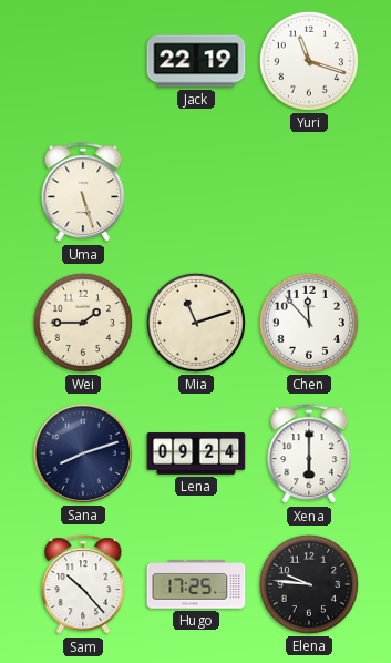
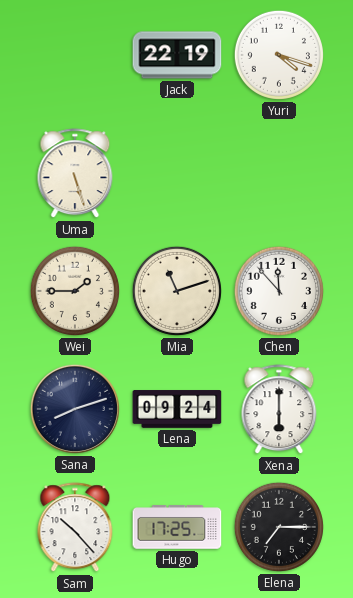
Yuri: 11:18 -> 4:18
Elena: 9:46 -> 7:15
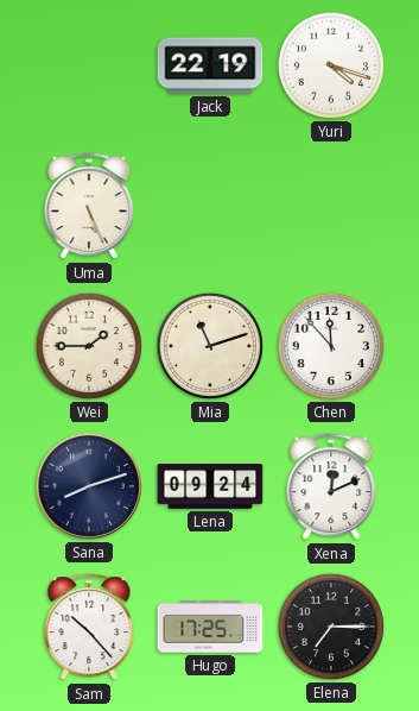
Uma: 5:27 -> 5:26
Xena: 6:00 -> 12:11
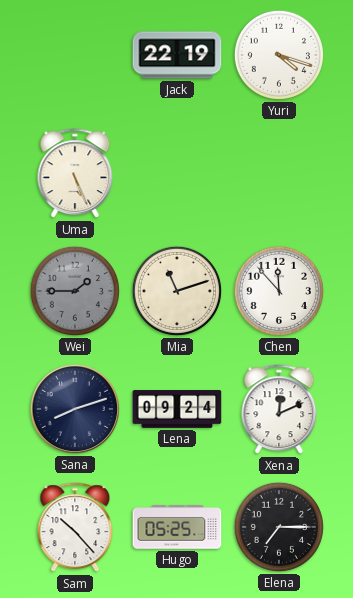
Wei dial: cream -> grey
Hugo: 17:25 -> 05:25
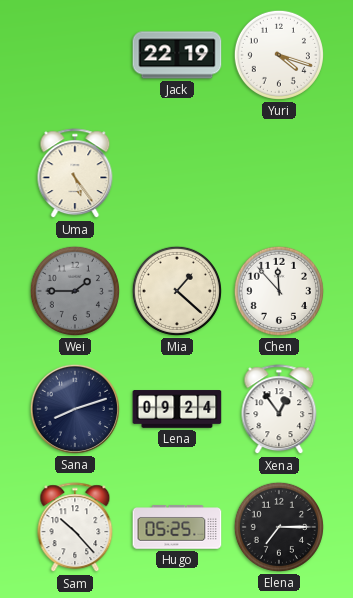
Uma: 5:26 -> 5:24
Mia: 11:12 -> 1:22
Xena: 12:11 -> 12:54
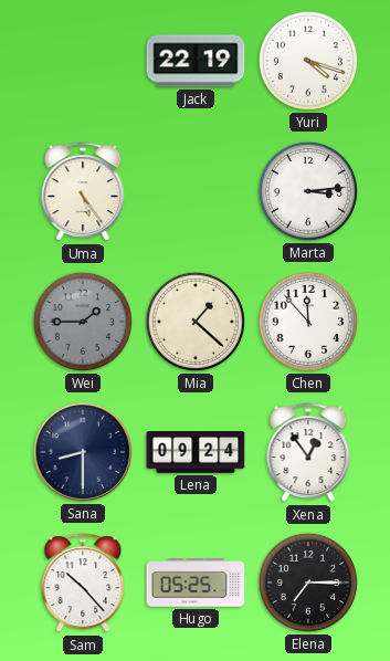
Marta: none -> 3:14
Sana: 8:12 -> 8:30
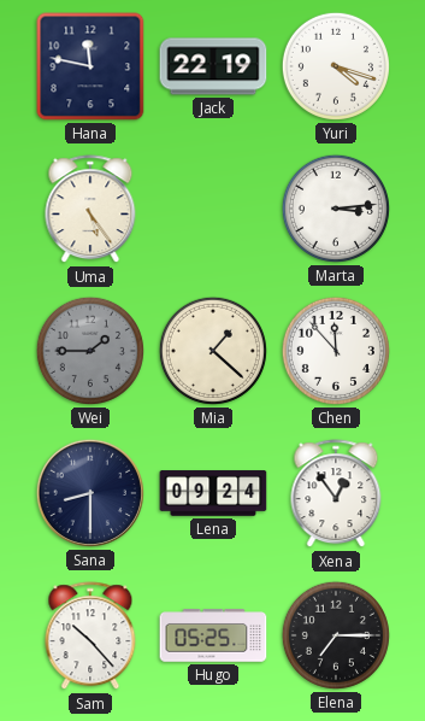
Hana: none -> 11:47
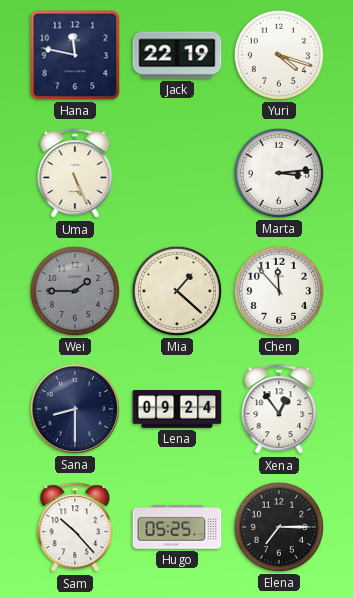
Uma: 5:24 -> 5:26
